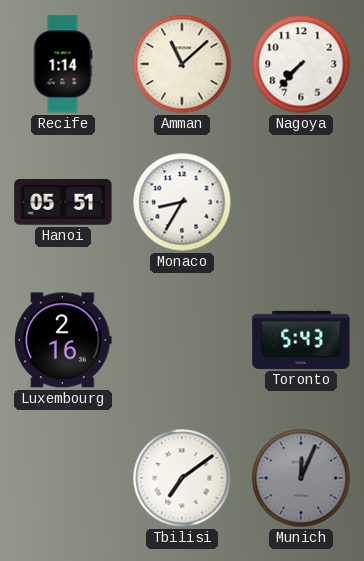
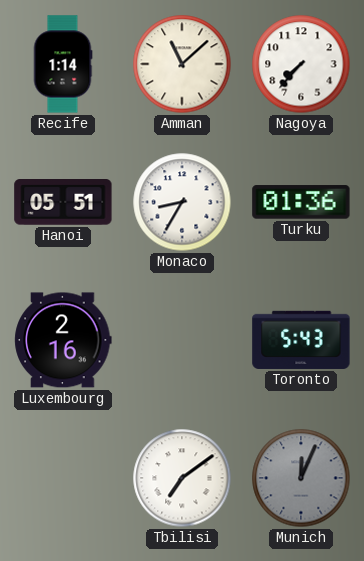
Turku: none -> 01:36
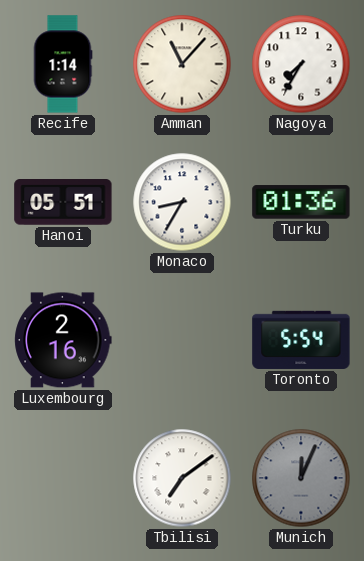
Amman: 11:08 -> 11:07
Nagoya: 7:37 -> 7:35
Toronto: 5:43 -> 5:54
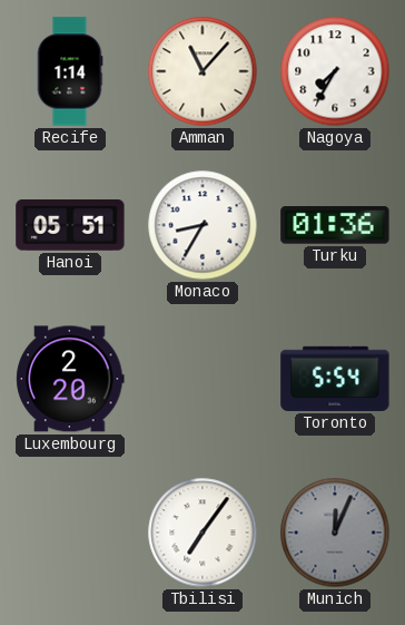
Luxembourg: 2:16 -> 2:20
Tbilisi: 7:09 -> 7:06
